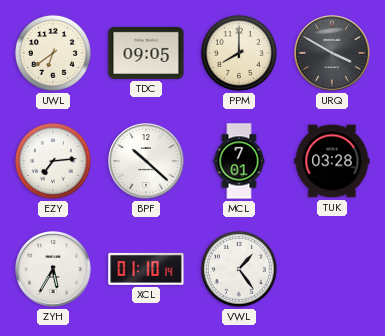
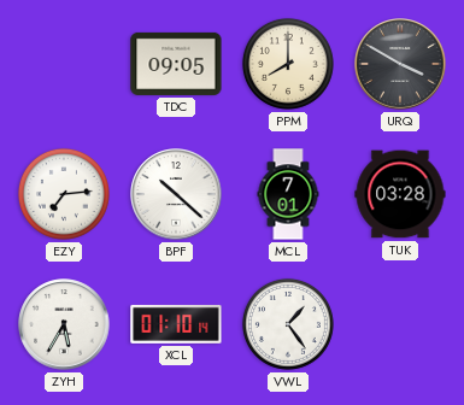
UWL: 6:39 -> none
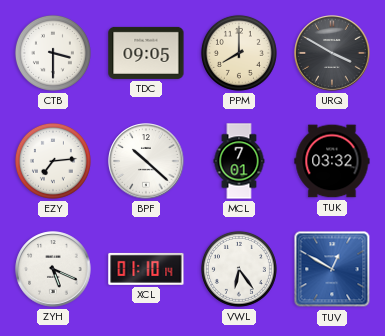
CTB: none -> 3:30
TUK: 03:28 -> 03:32
ZYH: 5:35 -> 5:19
VWL: 1:24 -> 6:24
TUV: none -> 12:50
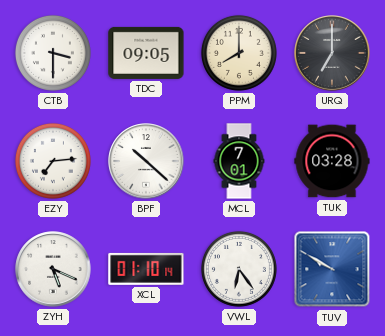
URQ: 3:50 -> 7:00
TUK: 03:32 -> 03:28
TUV: 12:50 -> 9:50
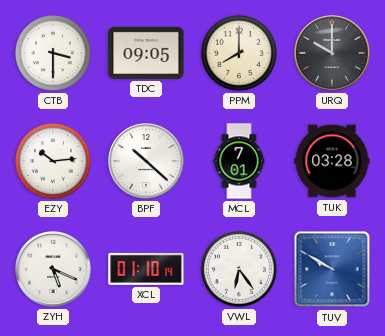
URQ: 7:00 -> 10:00
EZY: 7:14 -> 10:14
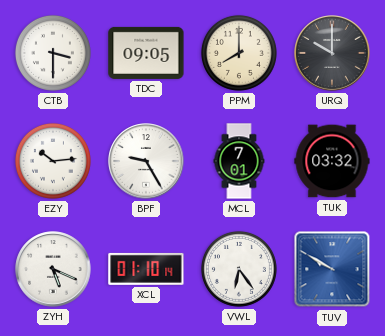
BPF: 10:22 -> 9:25
TUK: 03:28 -> 03:32
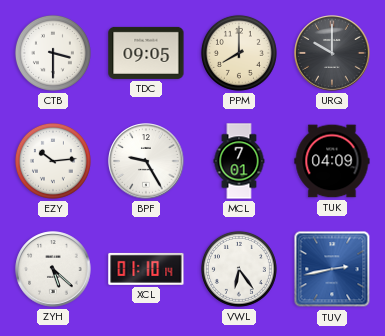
TUK: 03:32 -> 04:09
ZYH: 5:19 -> 5:22
TUV: 9:50 -> 2:43
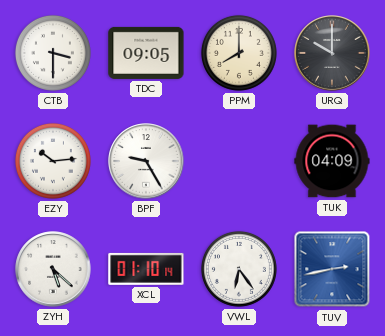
MCL: 7:01 -> none
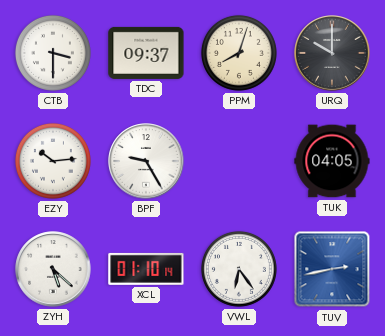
TDC: 09:05 -> 09:37
PPM: 8:00 -> 8:03
TUK: 04:09 -> 04:05
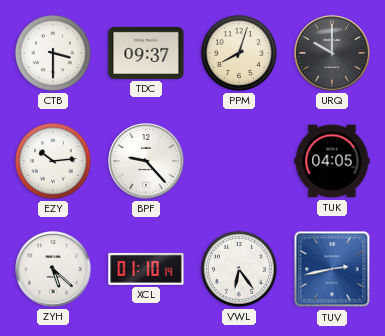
BPF: 9:25 -> 9:23
